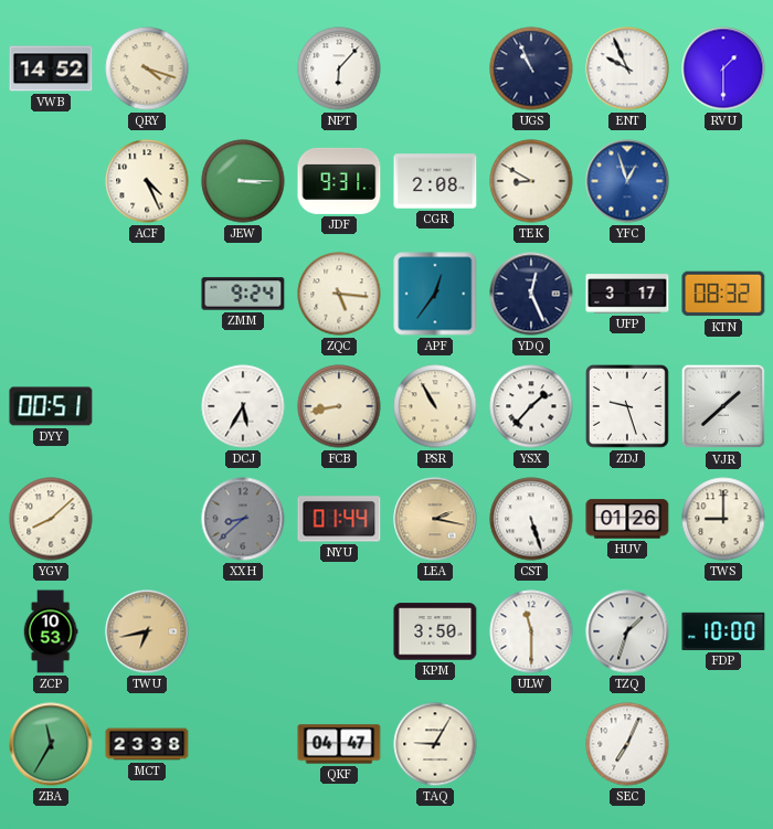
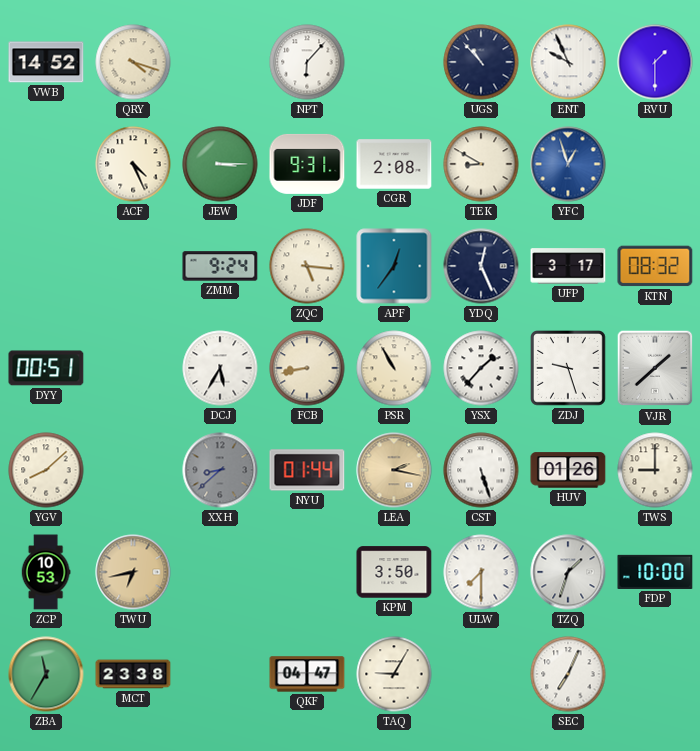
UGS: 10:56 -> 10:53
ULW: 11:30 -> 7:30
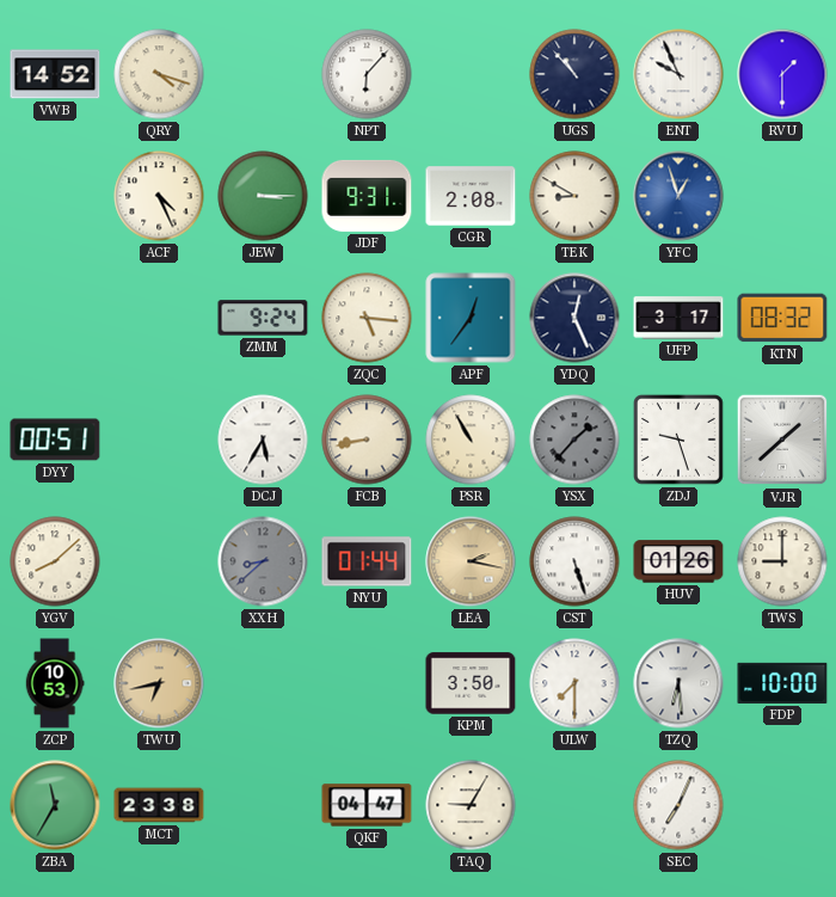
YSX dial: white -> grey
TZQ: 1:33 -> 6:29
